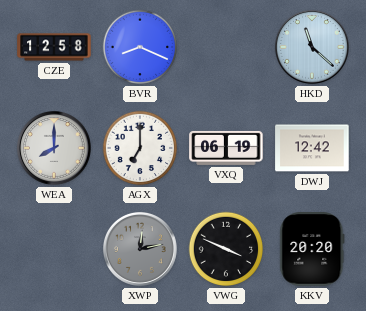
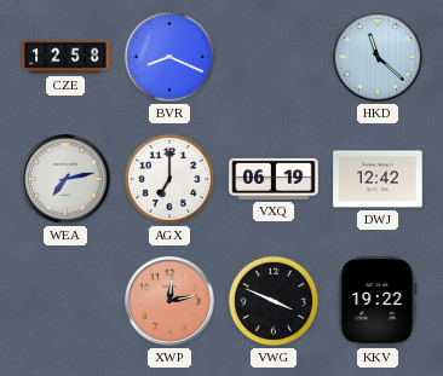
WEA: 8:00 -> 7:13
XWP dial: grey -> salmon
KKV: 20:20 -> 19:22
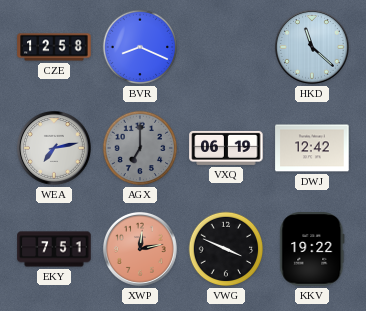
AGX dial: white -> grey
EKY: none -> 7:51
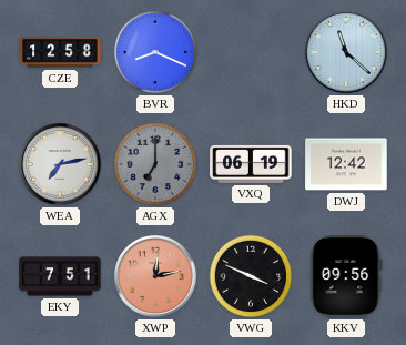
KKV: 19:22 -> 09:56
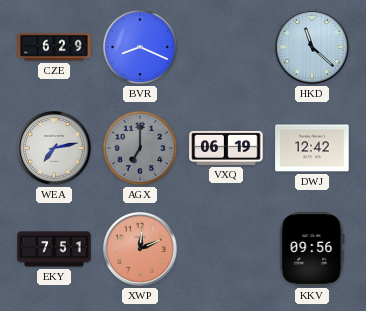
CZE: 12:58 -> 6:29
XWP: 12:13 -> 12:11
VWG: 3:49 -> none
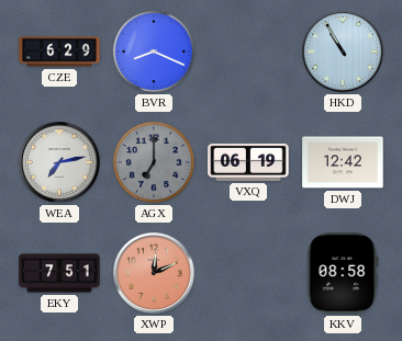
HKD: 11:22 -> 10:55
KKV: 09:56 -> 08:58
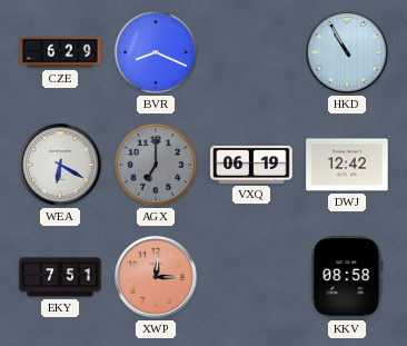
WEA: 7:13 -> 6:20
XWP: 12:11 -> 12:15
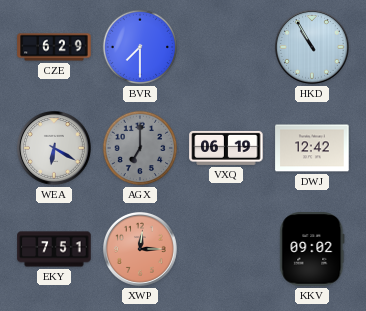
BVR: 8:19 -> 7:30
KKV: 08:58 -> 09:02
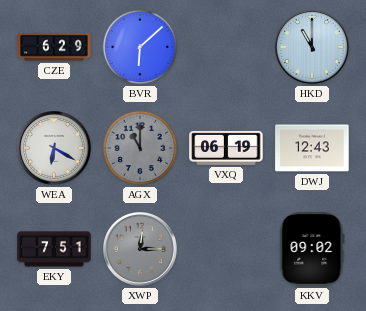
BVR: 7:30 -> 6:08
HKD: 10:55 -> 11:00
AGX: 7:00 -> 11:00
DWJ: 12:42 -> 12:43
XWP dial: salmon -> grey
